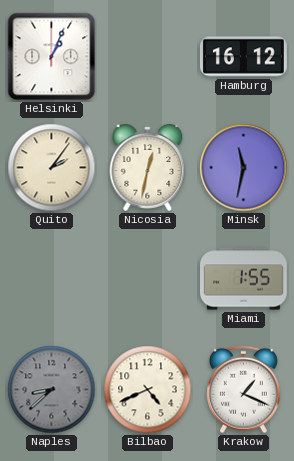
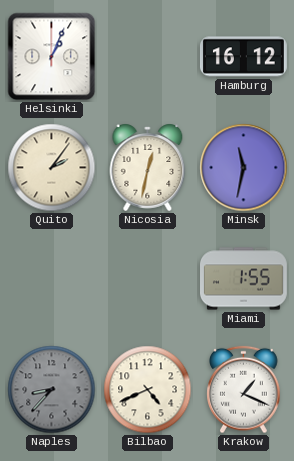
Naples: 8:38 -> 8:37
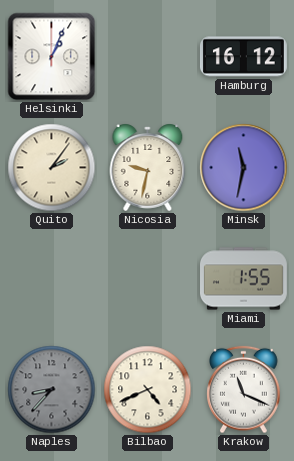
Nicosia: 12:32 -> 9:32
Krakow: 1:19 -> 11:19
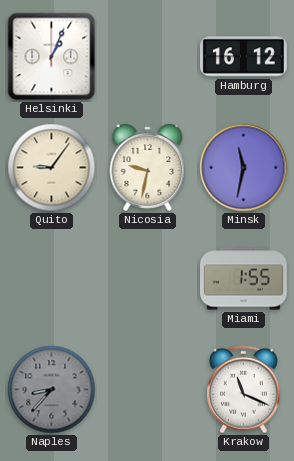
Quito: 2:06 -> 9:06
Bilbao: 4:41 -> none
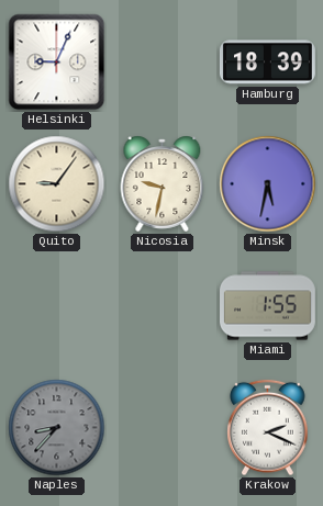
Helsinki: 1:04 -> 9:04
Hamburg: 16:12 -> 18:39
Minsk: 11:32 -> 5:32
Krakow: 11:19 -> 2:19
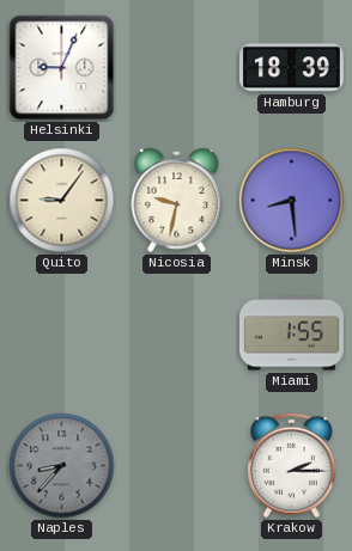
Minsk: 5:32 -> 8:29
Krakow: 2:19 -> 2:15
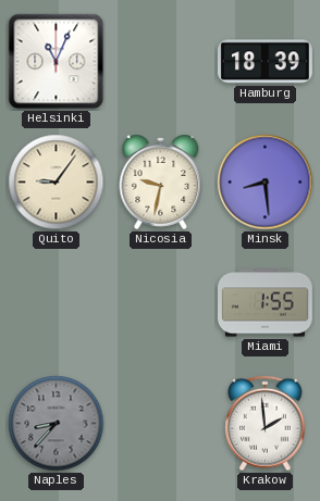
Helsinki: 9:04 -> 11:04
Krakow: 2:15 -> 1:59
